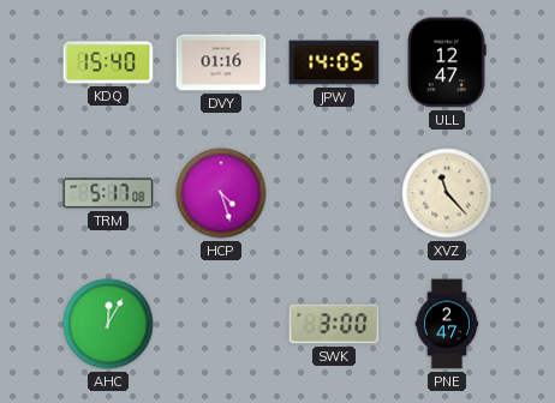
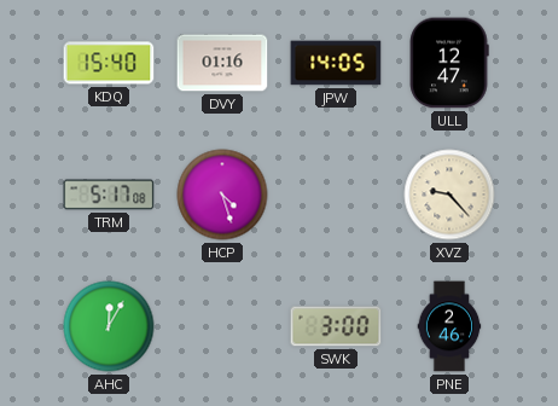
XVZ: 11:23 -> 9:23
PNE: 2:47 -> 2:46
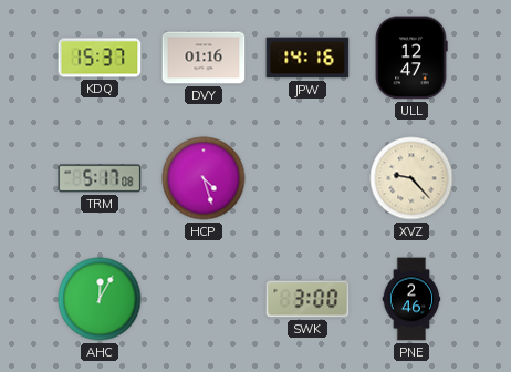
KDQ: 15:40 -> 15:37
JPW: 14:05 -> 14:16
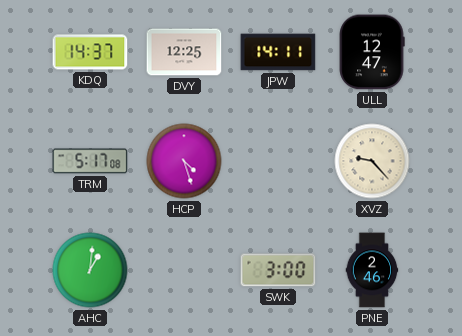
KDQ: 15:37 -> 14:37
DVY: 01:16 -> 12:25
JPW: 14:16 -> 14:11
AHC: 12:05 -> 1:01
